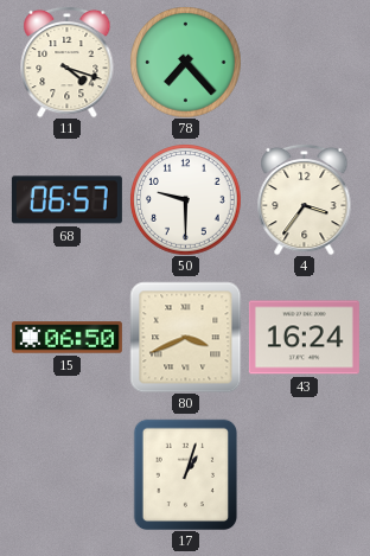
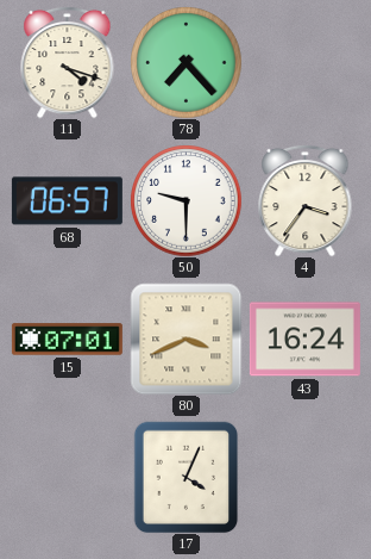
15: 06:50 -> 07:01
17: 1:03 -> 4:04
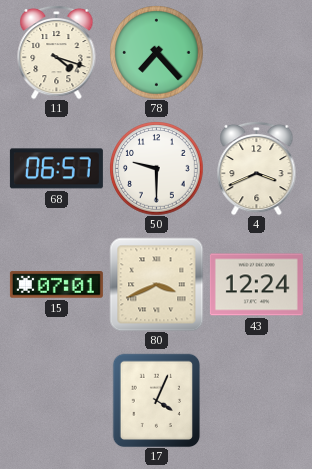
4: 3:36 -> 3:41
43: 16:24 -> 12:24
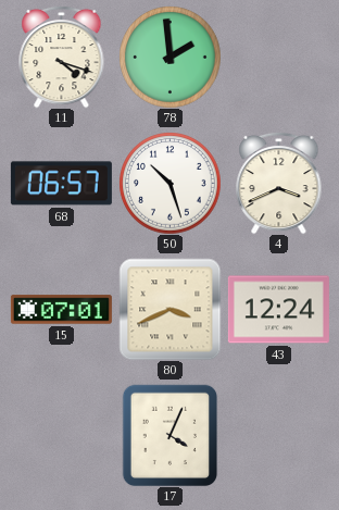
78: 7:23 -> 1:59
50: 9:30 -> 10:27
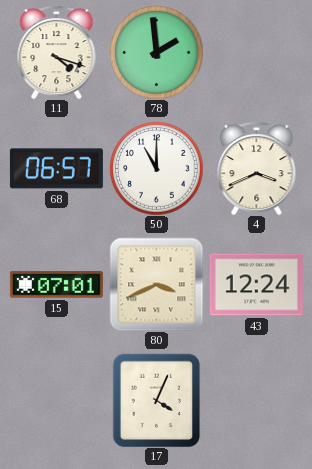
50: 10:27 -> 11:00
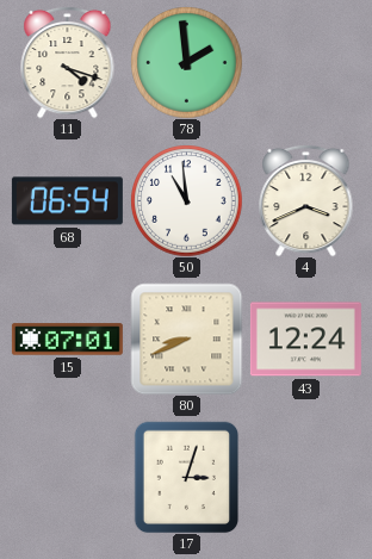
68: 06:57 -> 06:54
50: 11:00 -> 10:59
80: 3:41 -> 8:41
17: 4:04 -> 3:03
